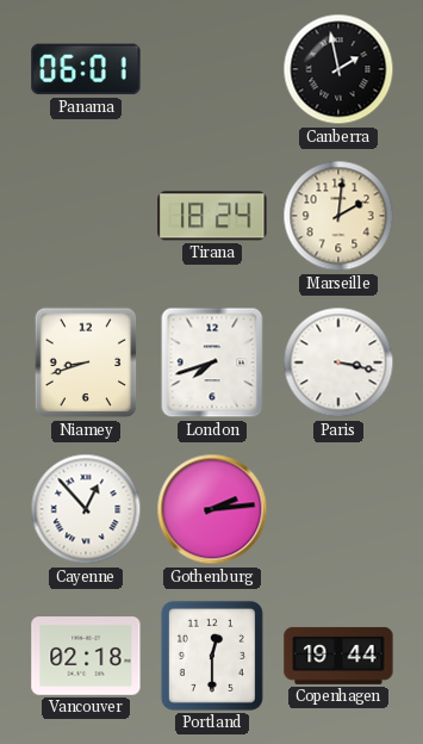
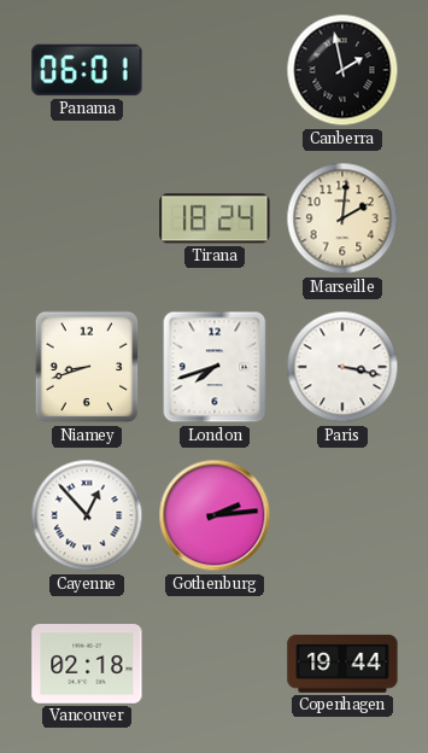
Portland: 12:30 -> none
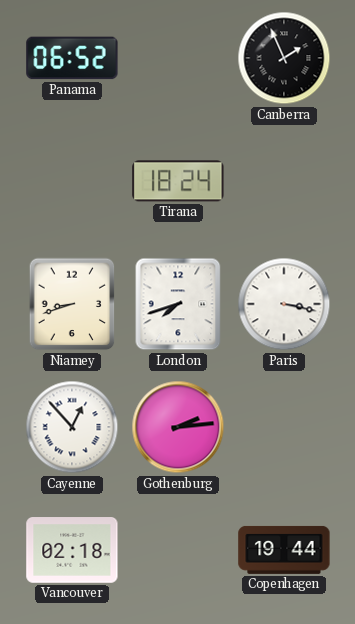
Panama: 06:01 -> 06:52
Canberra: 1:58 -> 1:56
Marseille: 2:01 -> none
